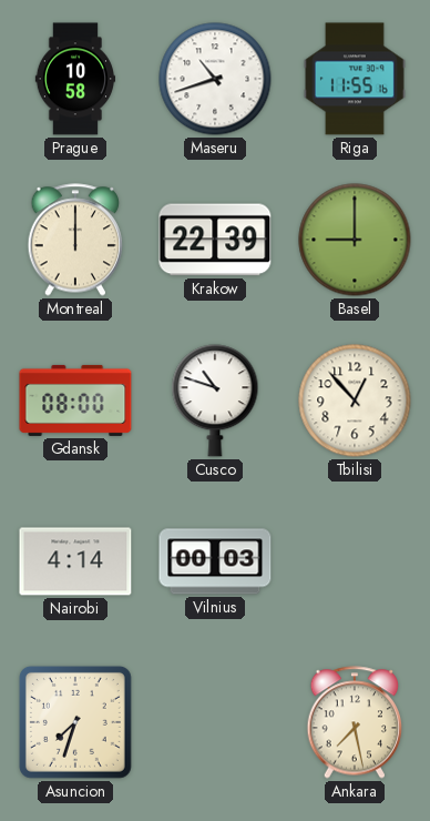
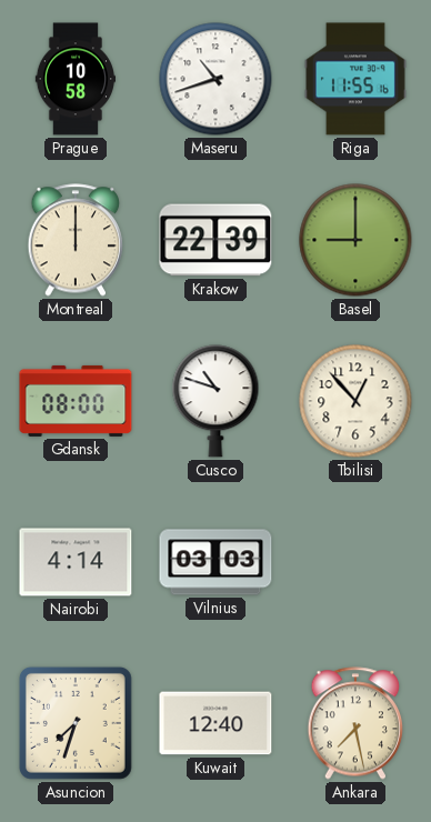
Vilnius: 00:03 -> 03:03
Kuwait: none -> 12:40
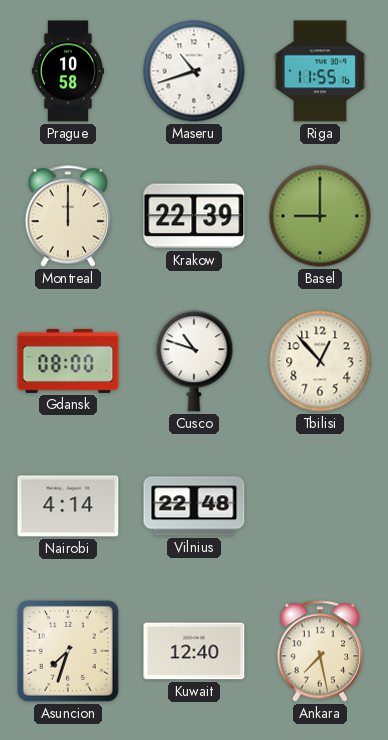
Vilnius: 03:03 -> 22:48
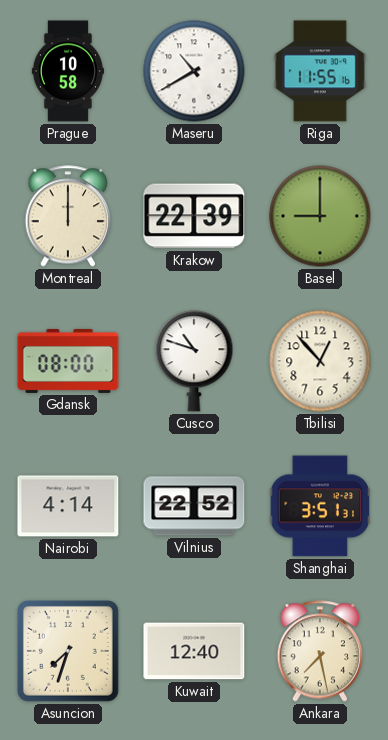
Maseru: 10:42 -> 10:40
Vilnius: 22:48 -> 22:52
Shanghai: none -> 3:51
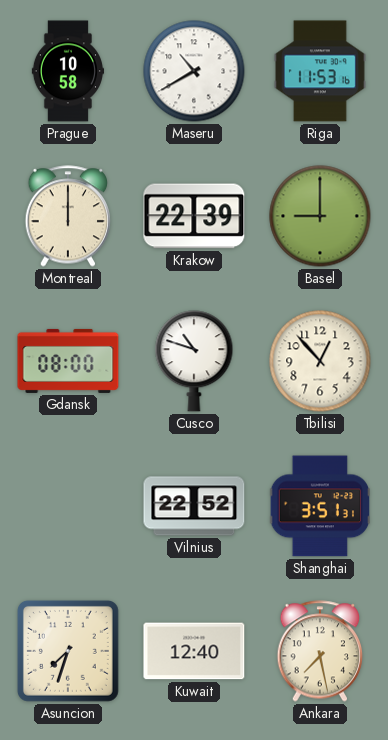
Riga: 11:55 -> 11:53
Nairobi: 4:14 -> none
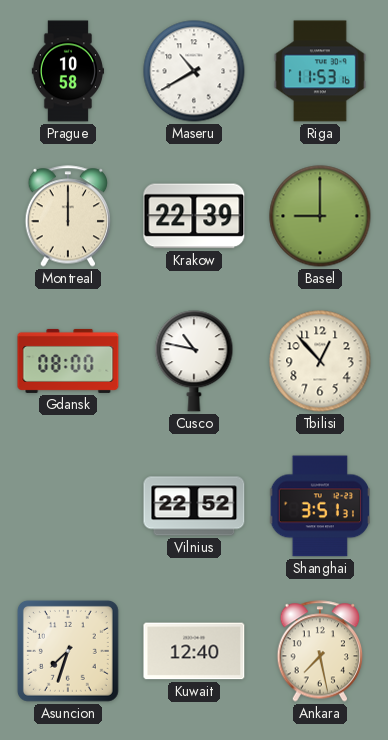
Cusco: 10:48 -> 10:47
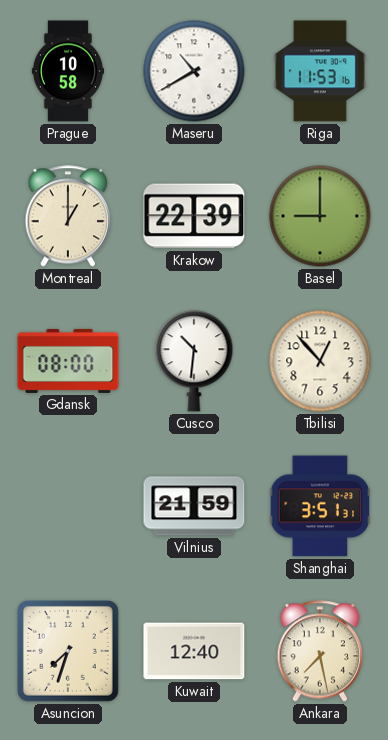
Montreal: 12:00 -> 1:00
Cusco: 10:47 -> 10:31
Vilnius: 22:52 -> 21:59
